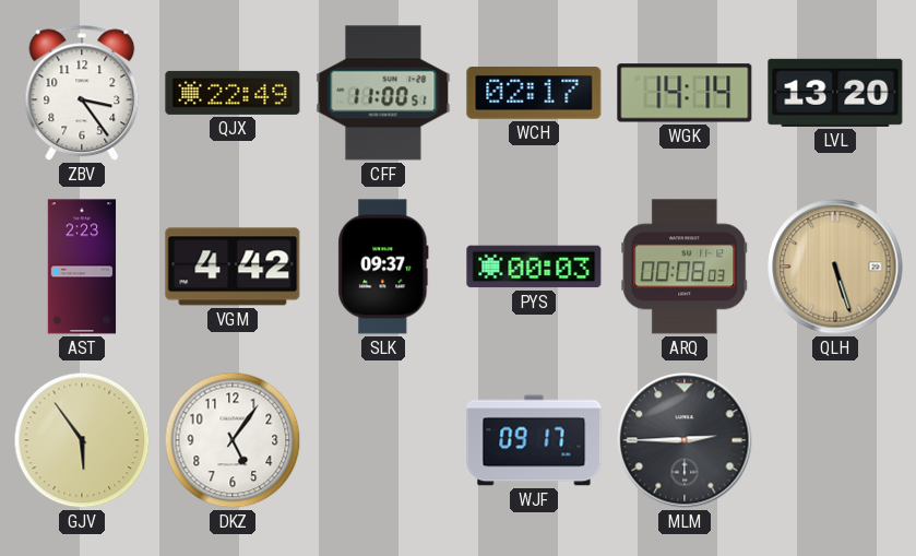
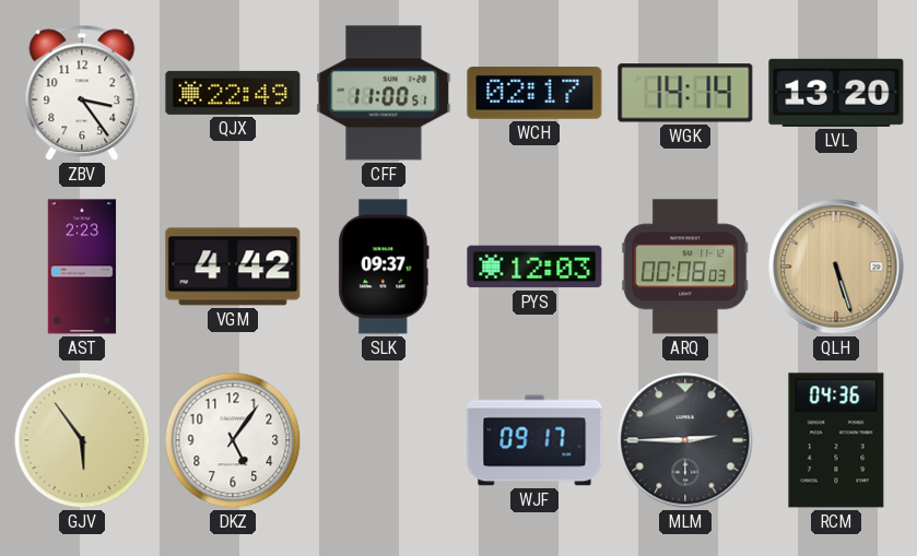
PYS: 00:03 -> 12:03
RCM: none -> 04:36
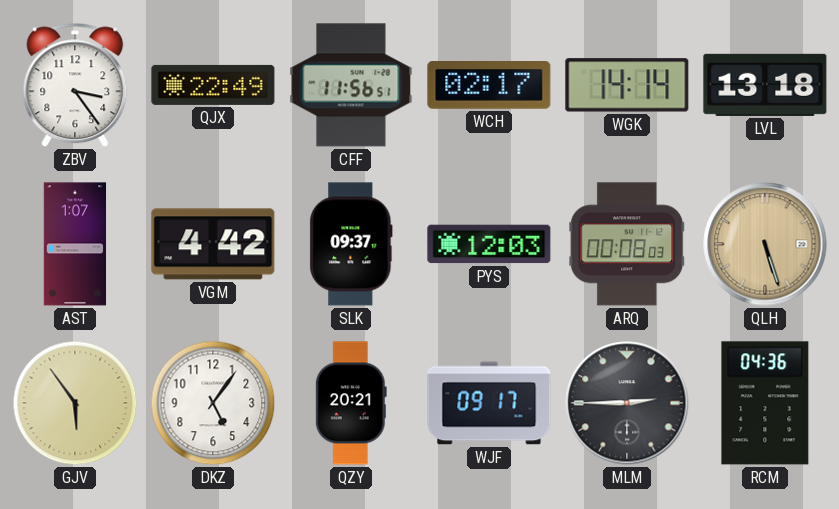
CFF: 11:00 -> 11:56
LVL: 13:20 -> 13:18
AST: 2:23 -> 1:07
QZY: none -> 20:21
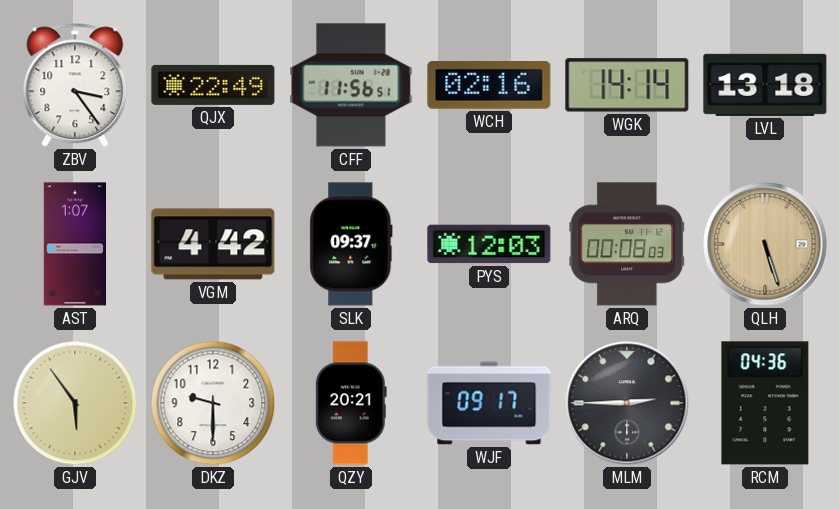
WCH: 02:17 -> 02:16
DKZ: 5:06 -> 9:30
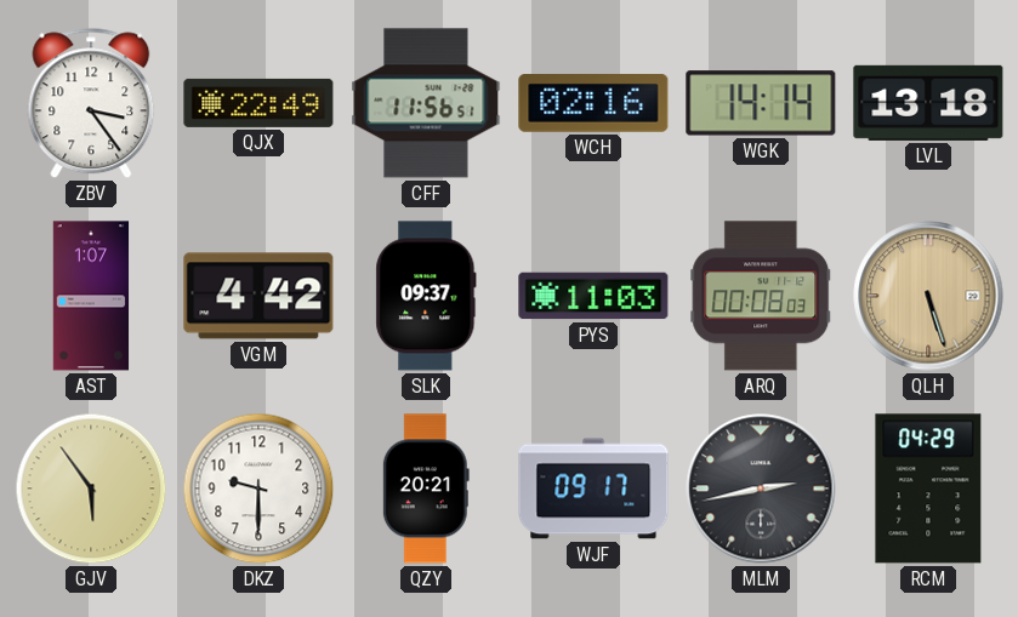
PYS: 12:03 -> 11:03
MLM: 2:45 -> 2:43
RCM: 04:36 -> 04:29
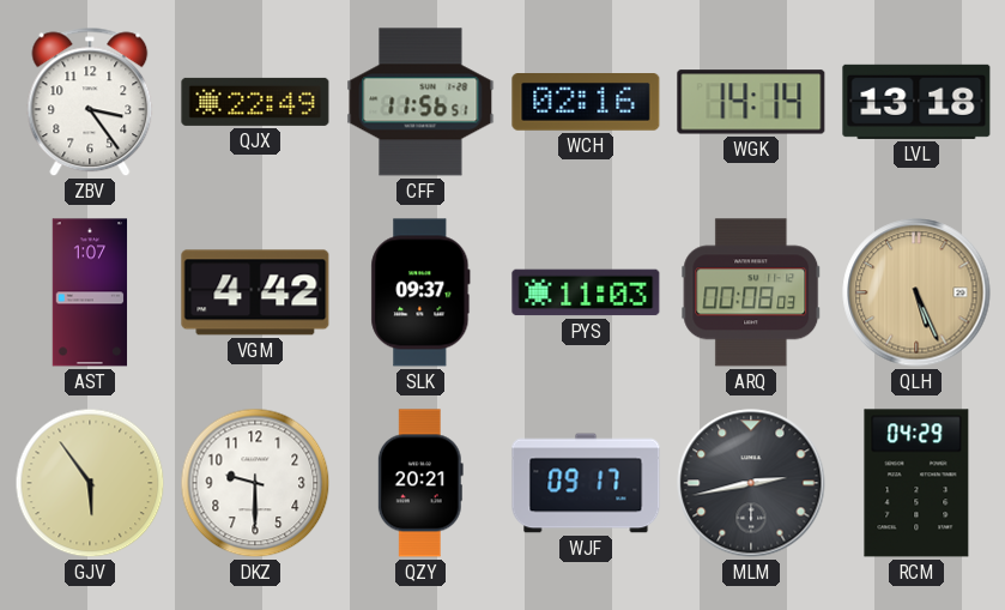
QLH: 5:27 -> 5:26
